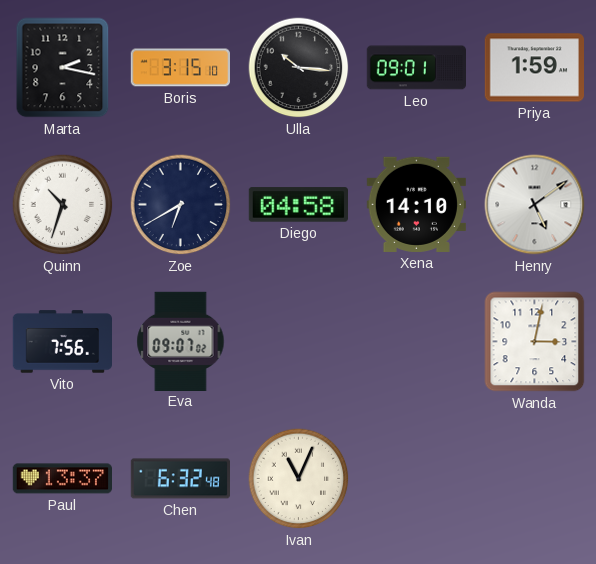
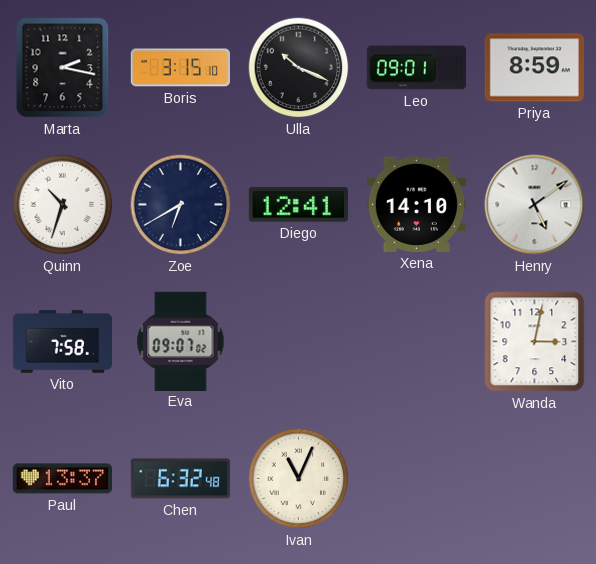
Ulla: 10:16 -> 10:19
Priya: 1:59 -> 8:59
Diego: 04:58 -> 12:41
Vito: 7:56 -> 7:58
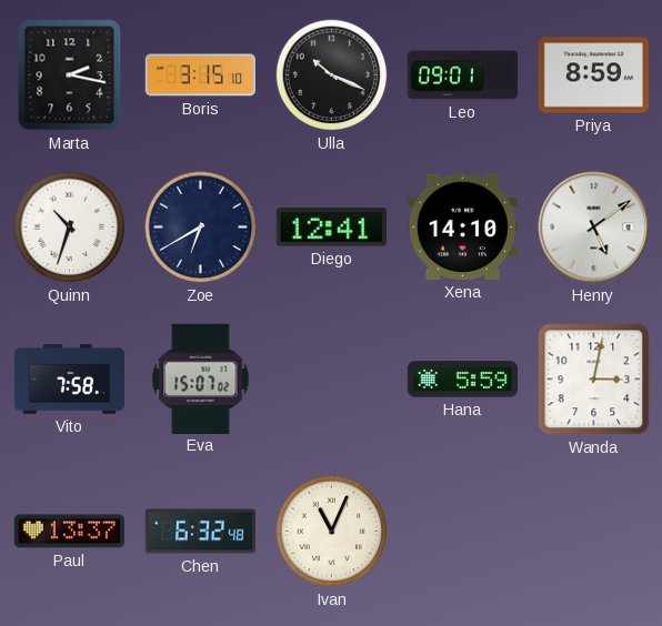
Eva: 09:07 -> 15:07
Hana: none -> 5:59
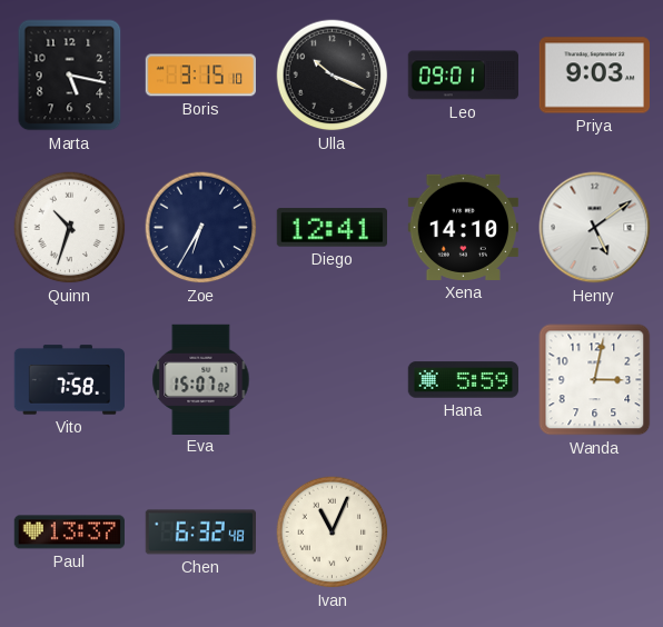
Marta: 2:17 -> 5:17
Priya: 8:59 -> 9:03
Zoe: 6:40 -> 6:35
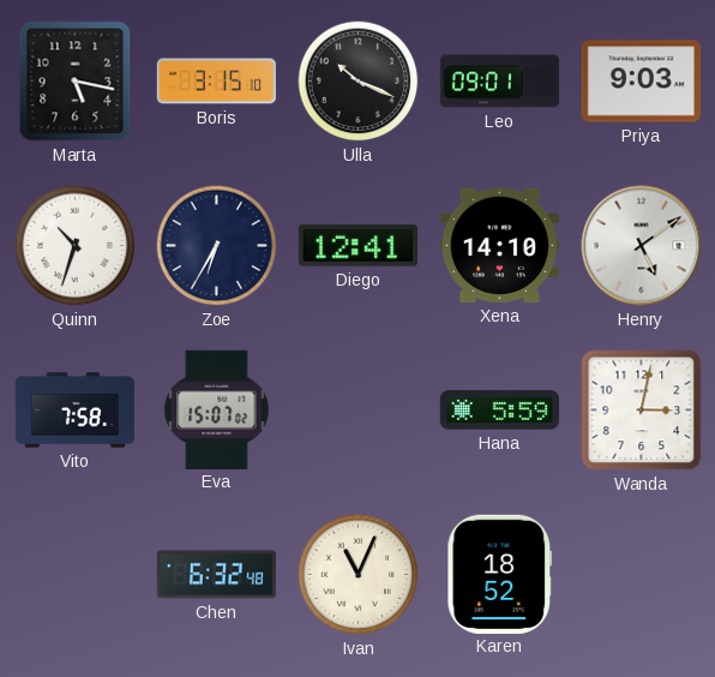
Paul: 13:37 -> none
Karen: none -> 18:52
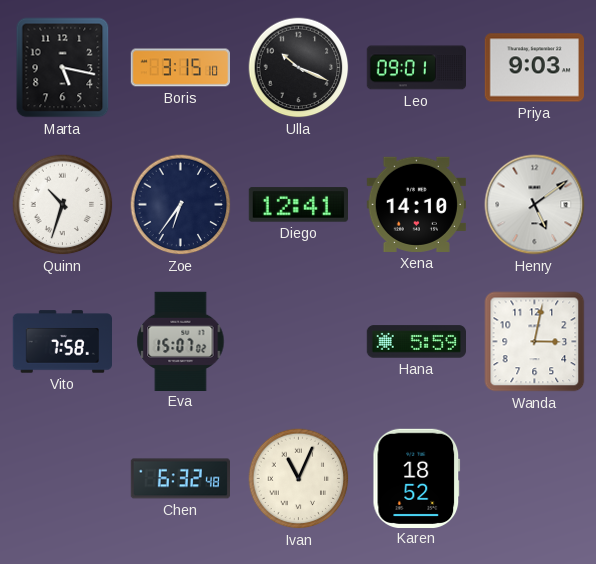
Zoe: 6:35 -> 6:36
